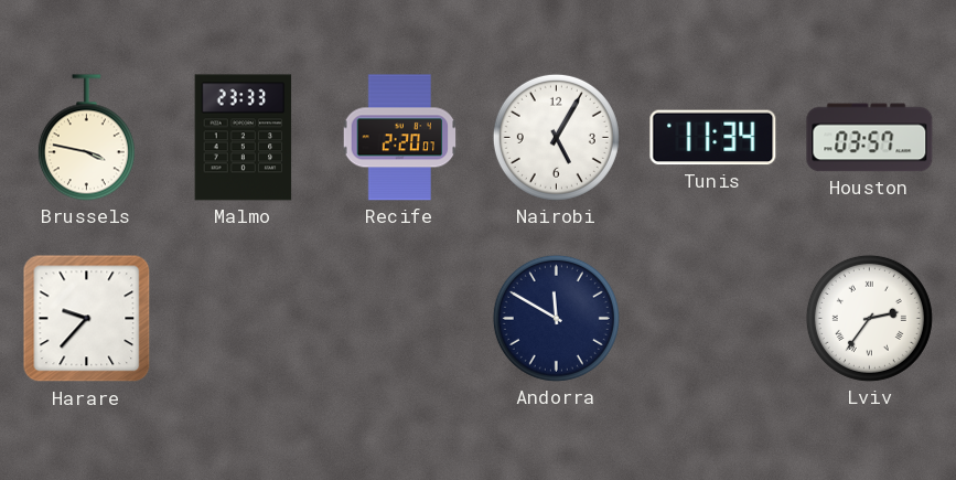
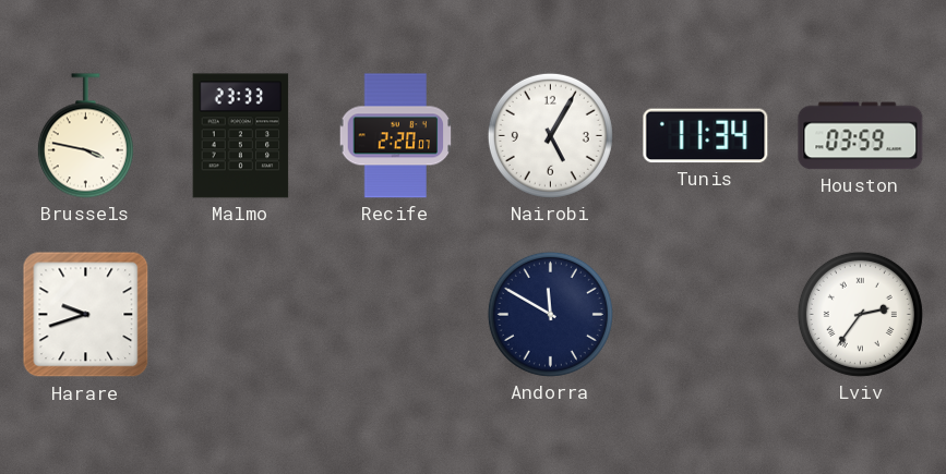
Houston: 03:57 -> 03:59
Harare: 9:37 -> 9:42
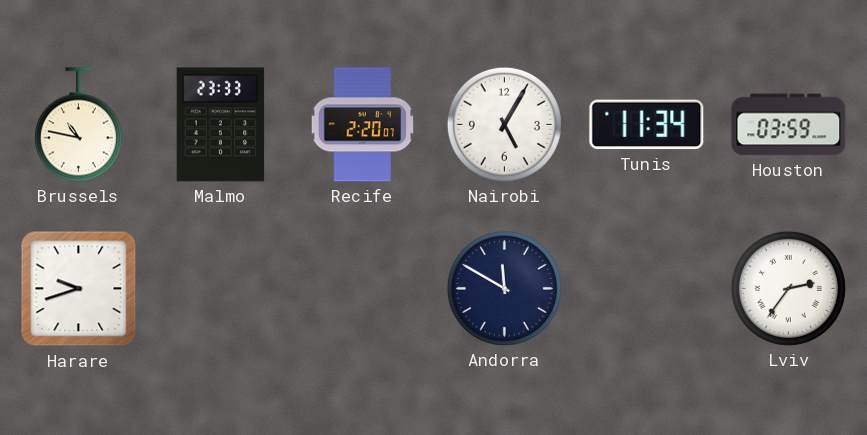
Brussels: 3:47 -> 10:47
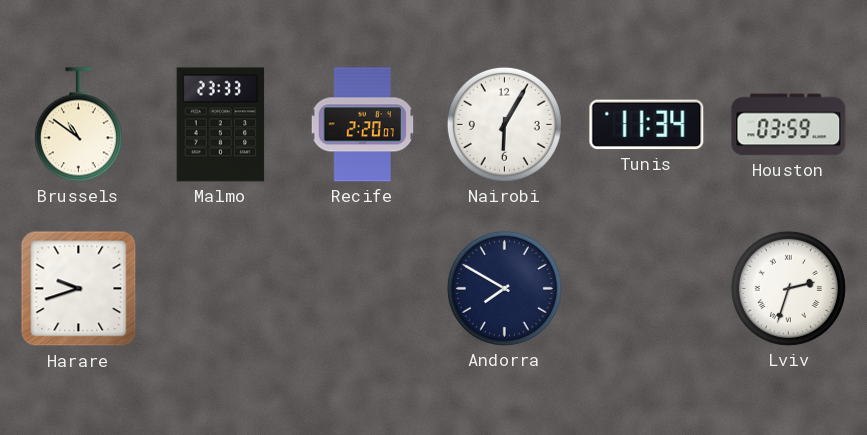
Brussels: 10:47 -> 10:51
Nairobi: 5:05 -> 6:05
Andorra: 11:50 -> 7:50
Lviv: 2:36 -> 2:33
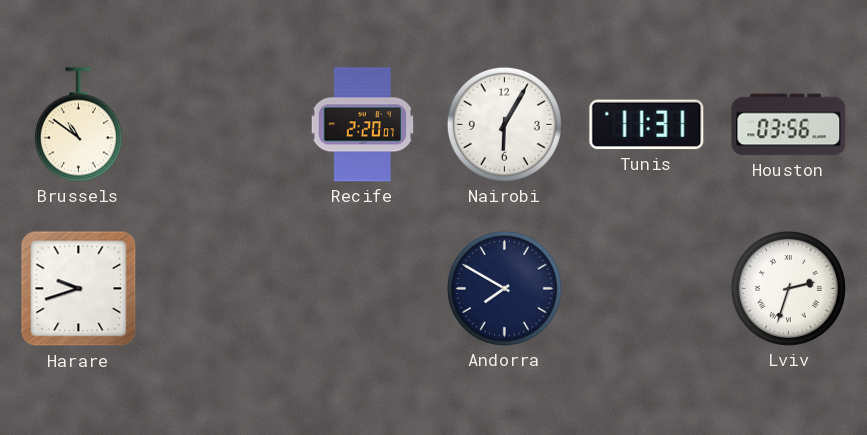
Malmo: 23:33 -> none
Tunis: 11:34 -> 11:31
Houston: 03:59 -> 03:56
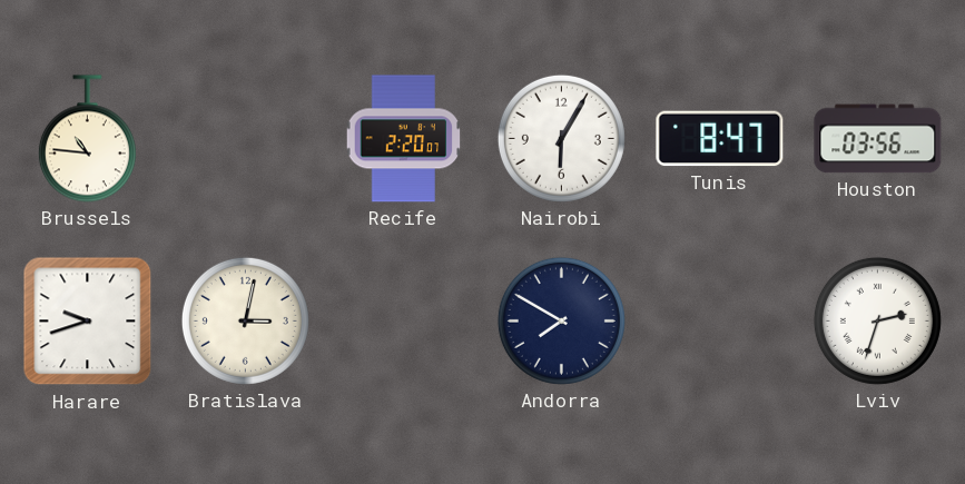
Brussels: 10:51 -> 10:46
Tunis: 11:31 -> 8:47
Bratislava: none -> 3:02
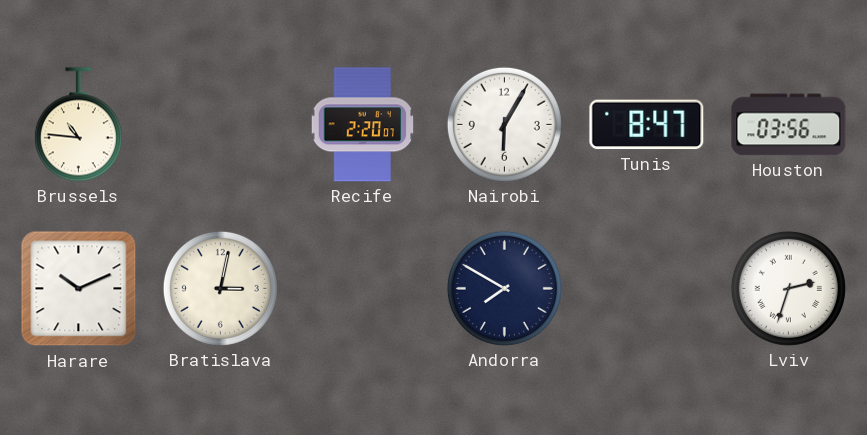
Harare: 9:42 -> 10:11
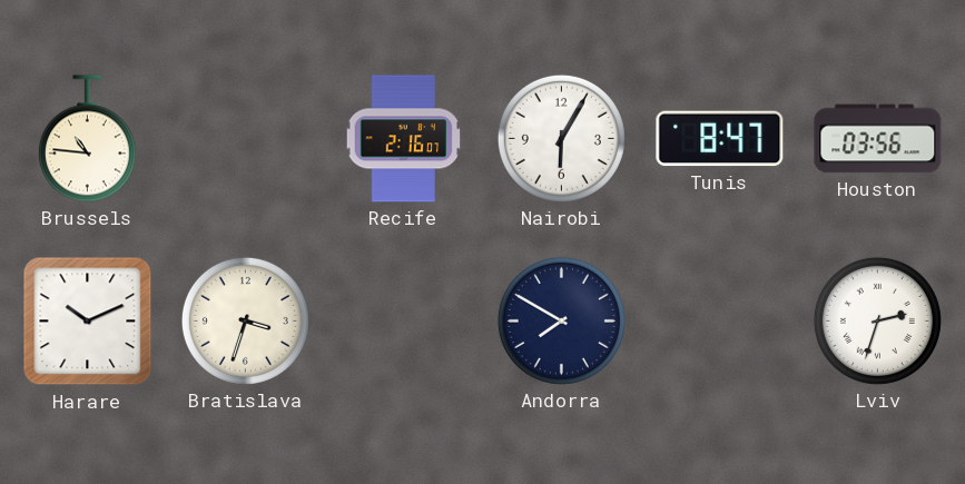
Recife: 2:20 -> 2:16
Bratislava: 3:02 -> 3:33
